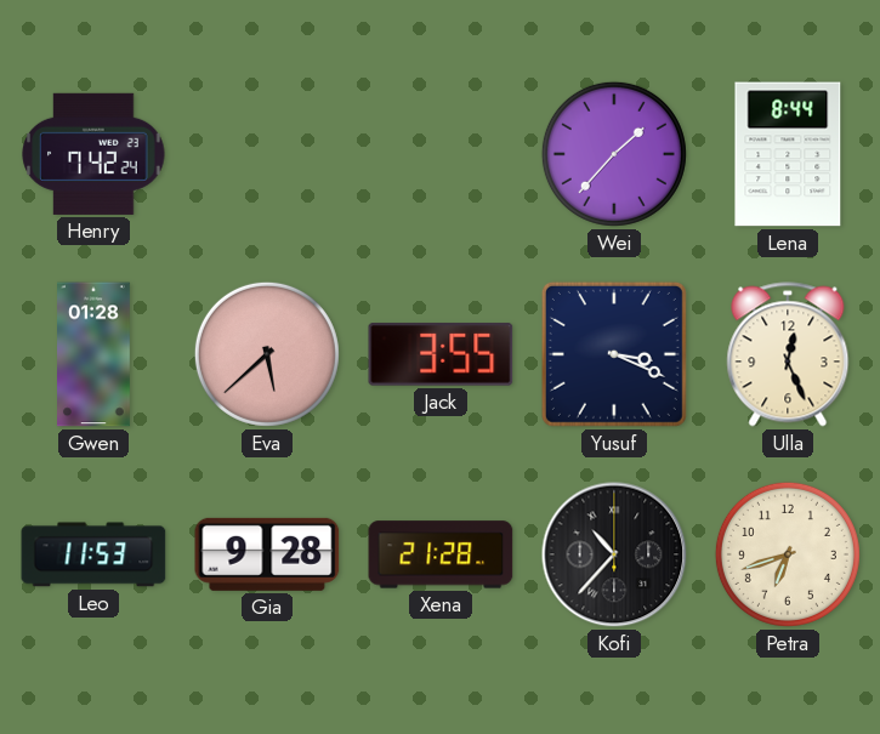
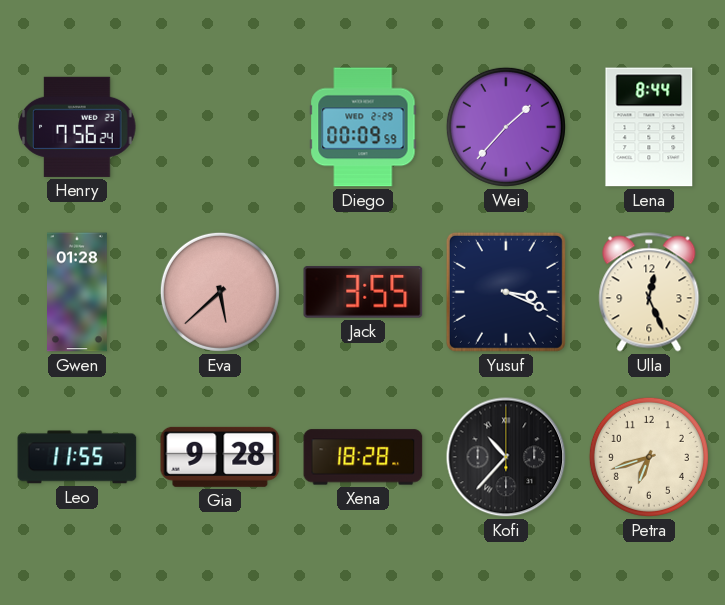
Henry: 7:42 -> 7:56
Diego: none -> 00:09
Leo: 11:53 -> 11:55
Xena: 21:28 -> 18:28
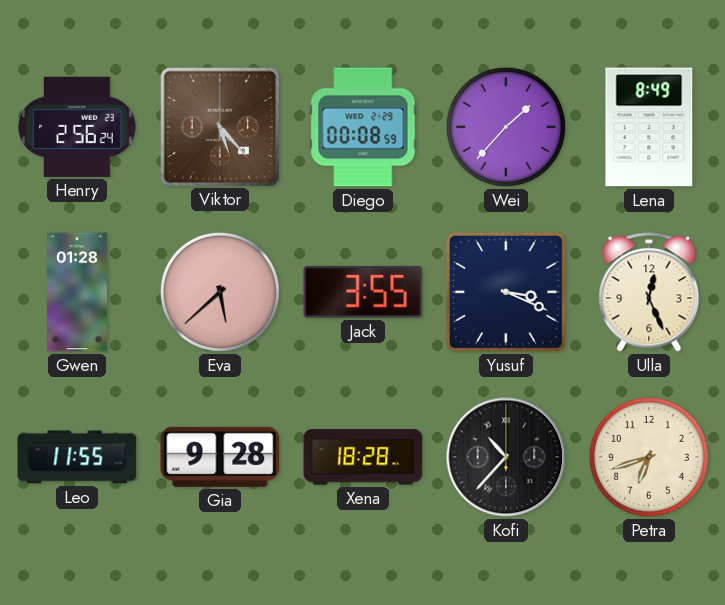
Henry: 7:56 -> 2:56
Viktor: none -> 5:23
Diego: 00:09 -> 00:08
Lena: 8:44 -> 8:49
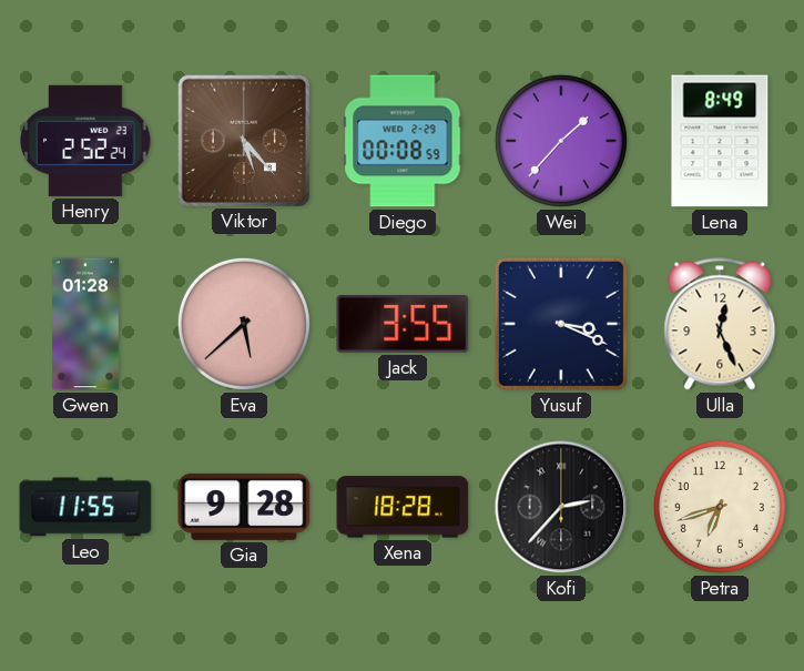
Henry: 2:56 -> 2:52
Kofi: 10:37 -> 2:37
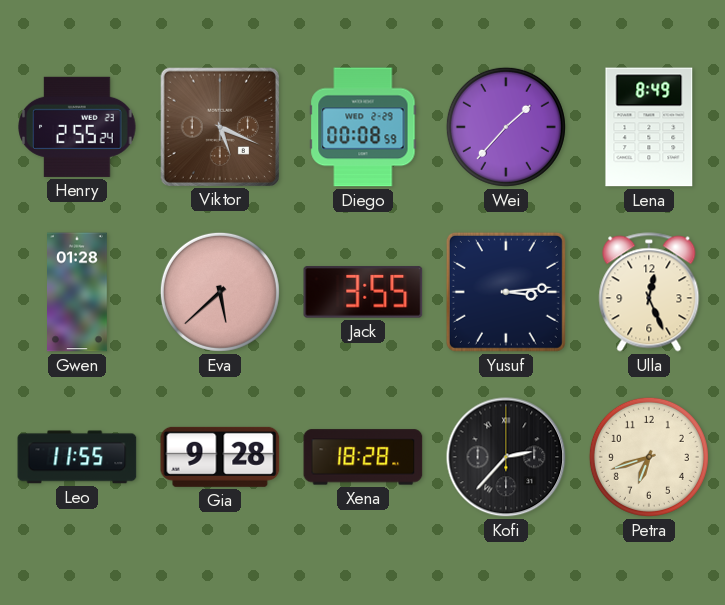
Henry: 2:52 -> 2:55
Viktor: 5:23 -> 5:19
Yusuf: 3:19 -> 3:14
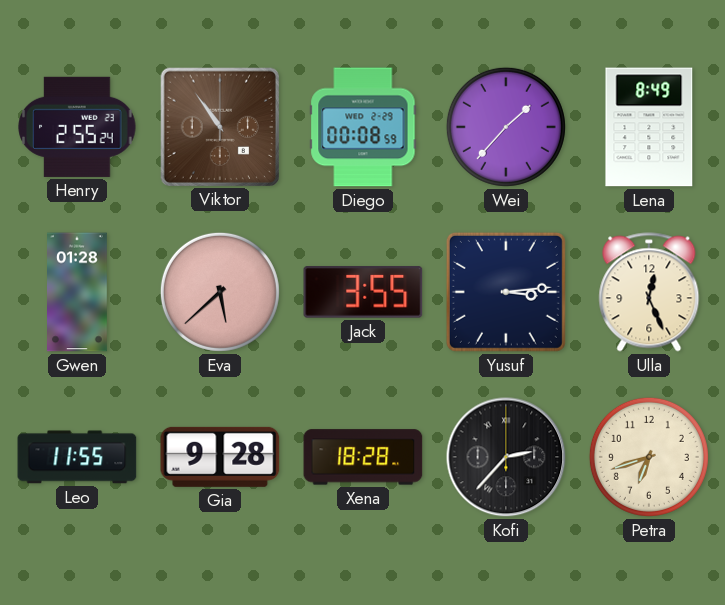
Viktor: 5:19 -> 10:54
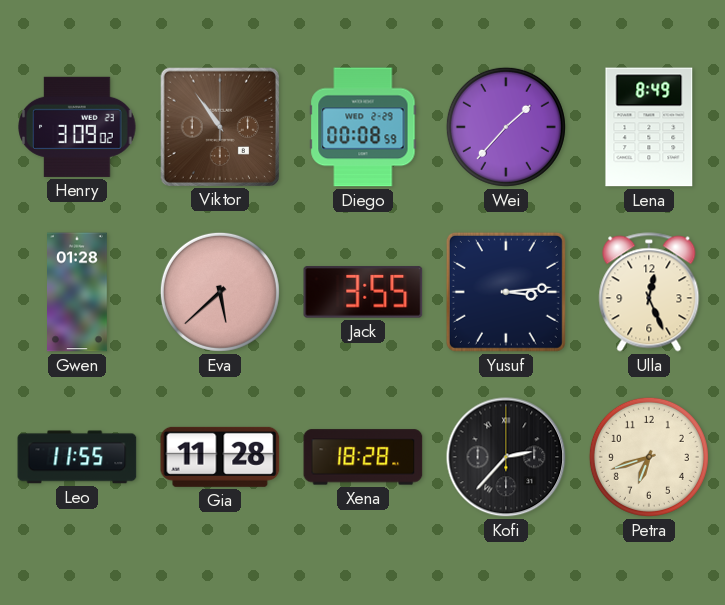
Henry: 2:55 -> 3:09
Gia: 9:28 -> 11:28
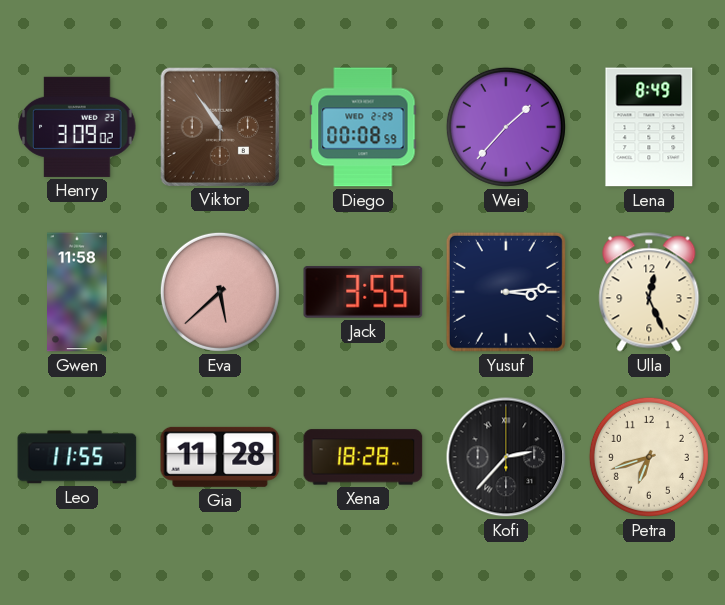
Gwen: 01:28 -> 11:58
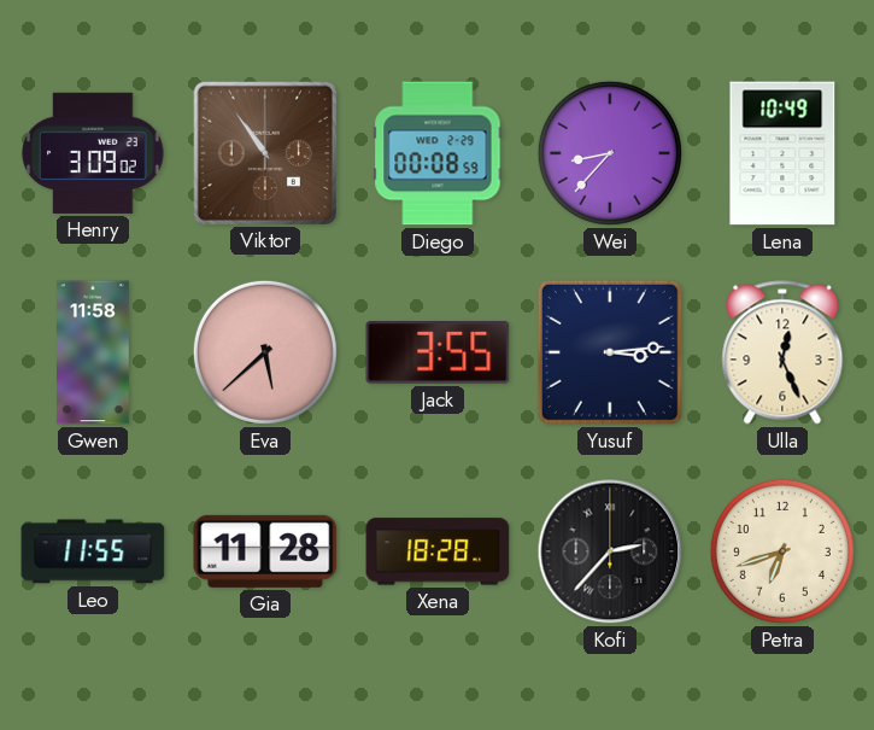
Wei: 1:37 -> 8:37
Lena: 8:49 -> 10:49
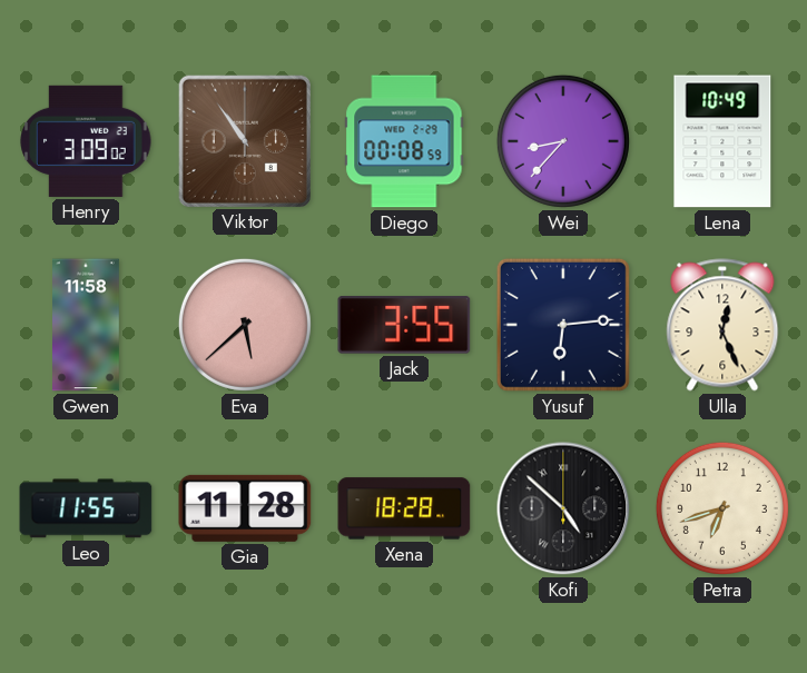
Yusuf: 3:14 -> 6:14
Kofi: 2:37 -> 4:52
